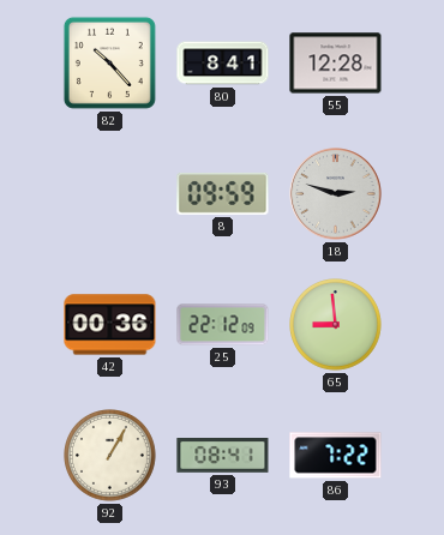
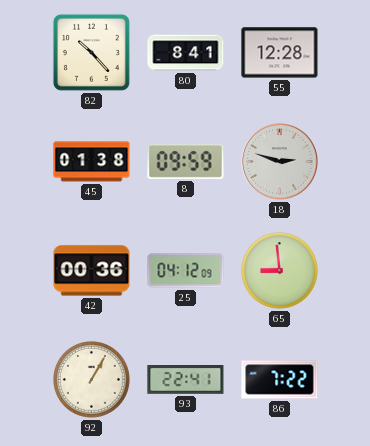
45: none -> 01:38
25: 22:12 -> 04:12
93: 08:41 -> 22:41
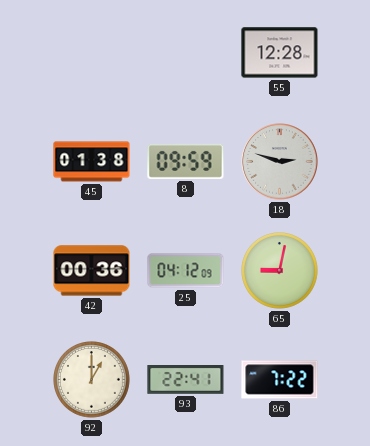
82: 10:23 -> none
80: 8:41 -> none
65: 8:59 -> 9:02
92: 1:05 -> 1:00
